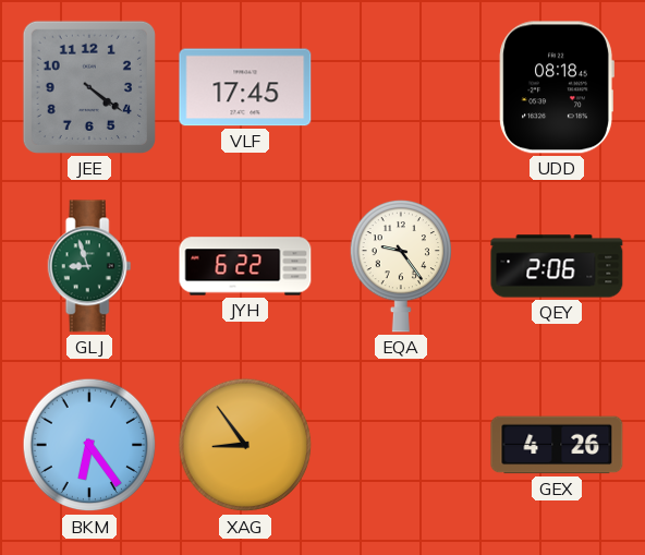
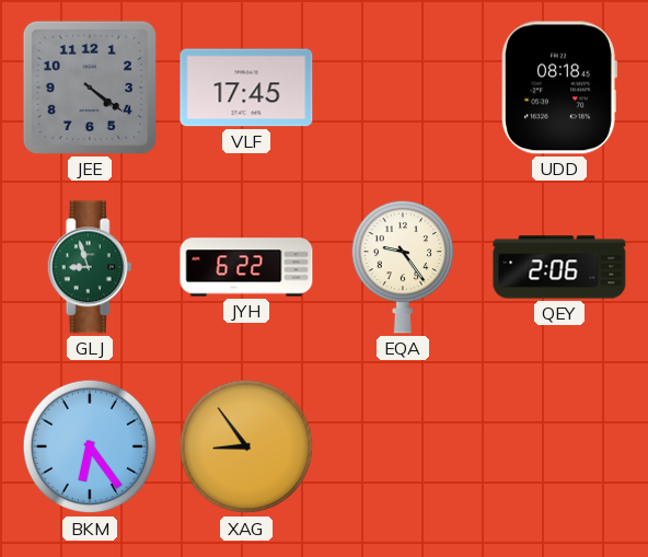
GEX: 4:26 -> none
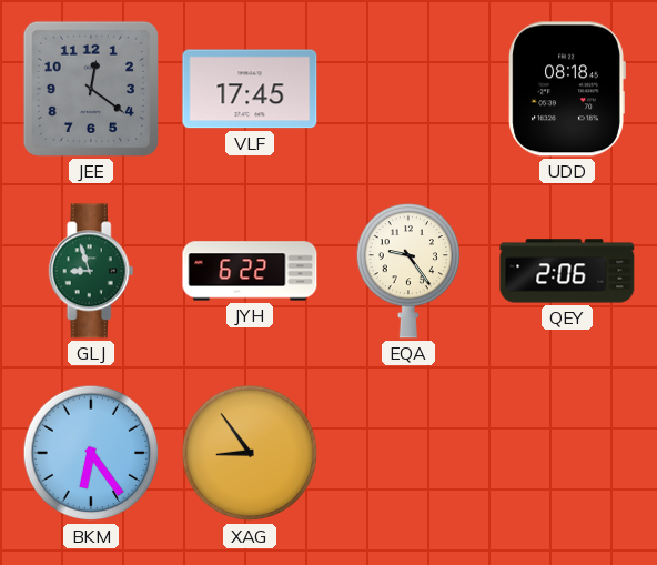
JEE: 4:21 -> 12:21
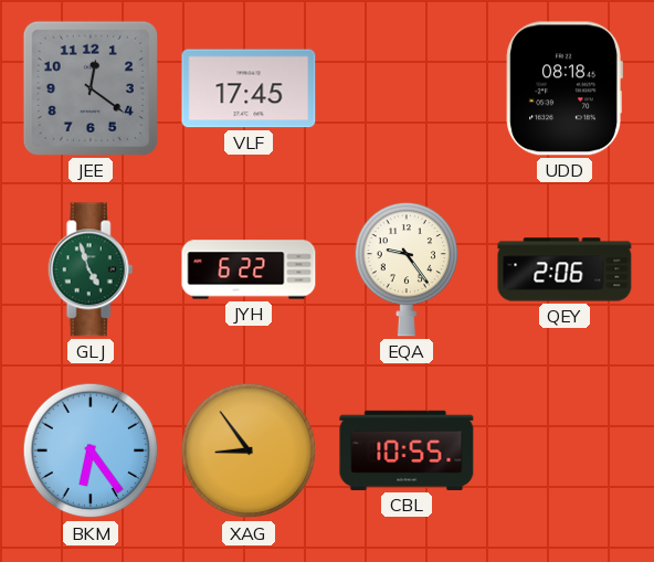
GLJ: 8:57 -> 4:57
CBL: none -> 10:55
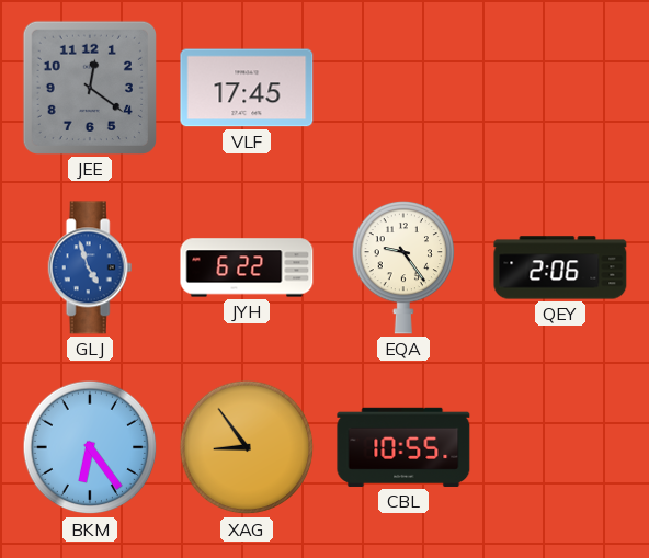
UDD: 08:18 -> none
GLJ dial: green -> blue
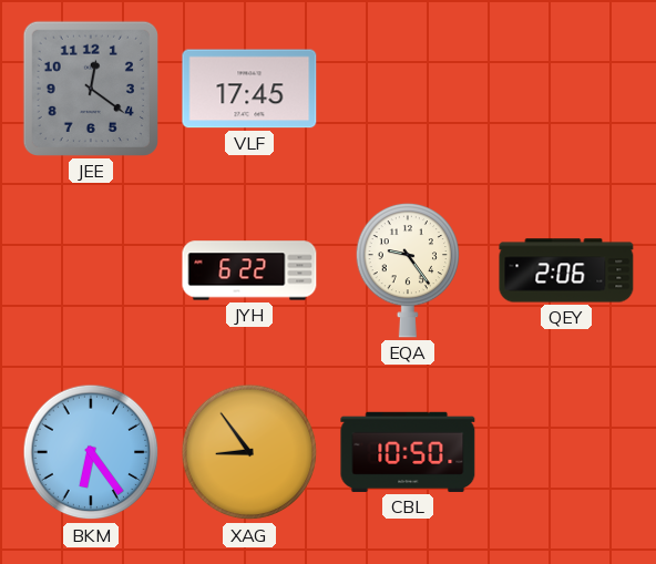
GLJ: 4:57 -> none
CBL: 10:55 -> 10:50
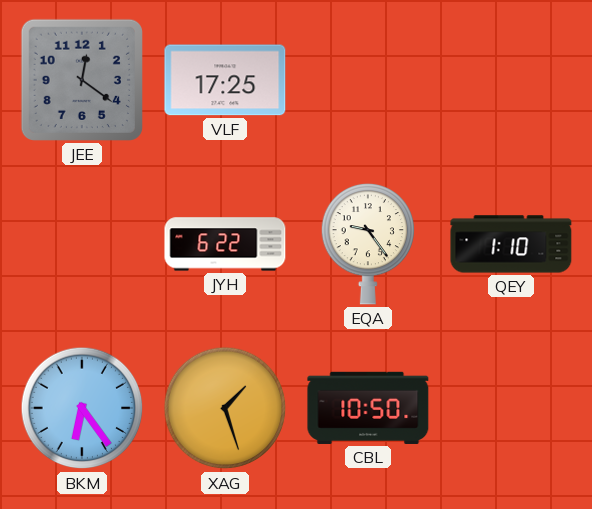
VLF: 17:45 -> 17:25
QEY: 2:06 -> 1:10
XAG: 8:54 -> 1:27
